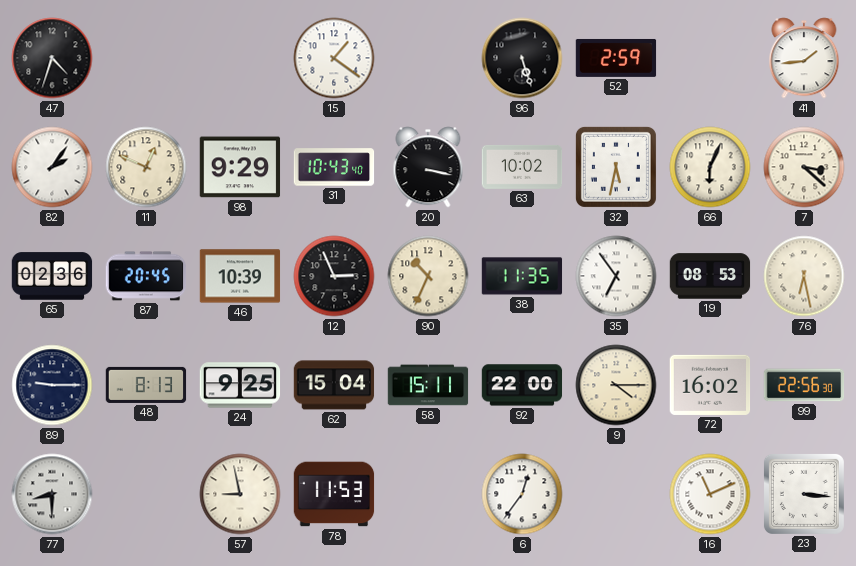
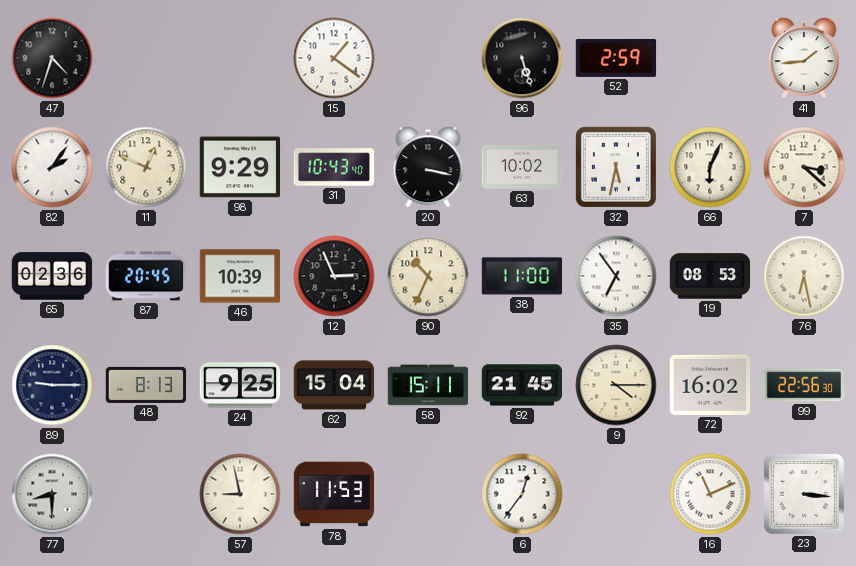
38: 11:35 -> 11:00
92: 22:00 -> 21:45
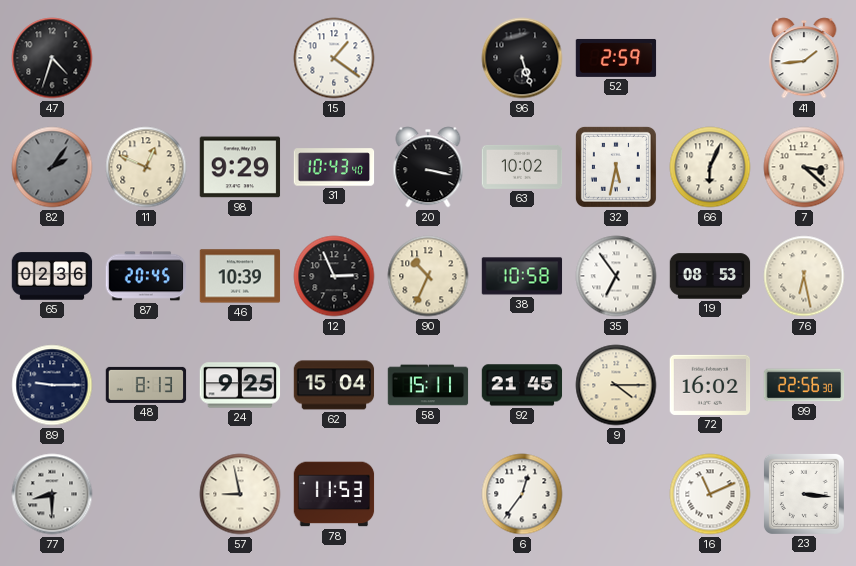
82 dial: white -> grey
38: 11:00 -> 10:58
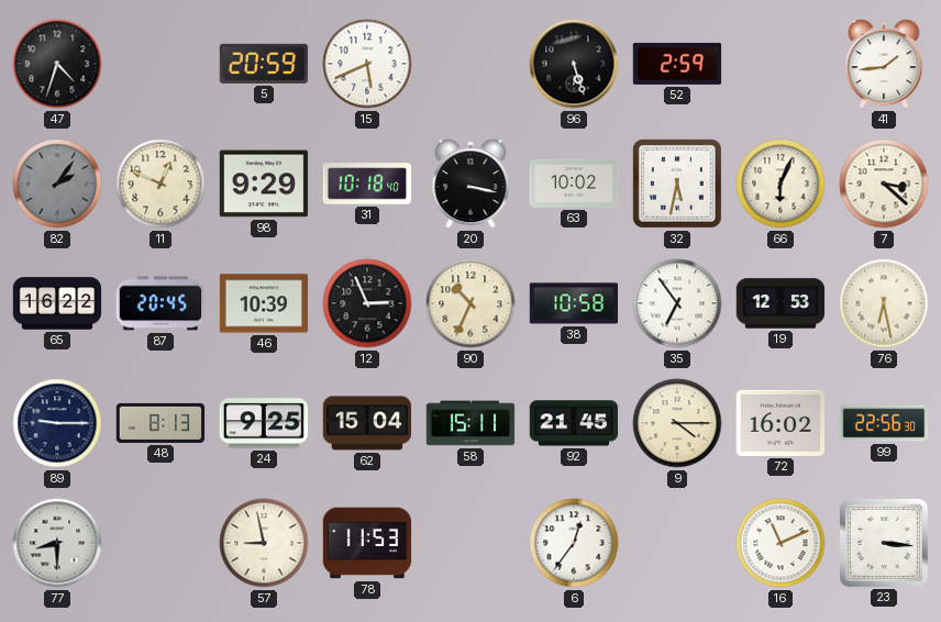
5: none -> 20:59
15: 1:21 -> 5:41
31: 10:43 -> 10:18
65: 02:36 -> 16:22
19: 08:53 -> 12:53
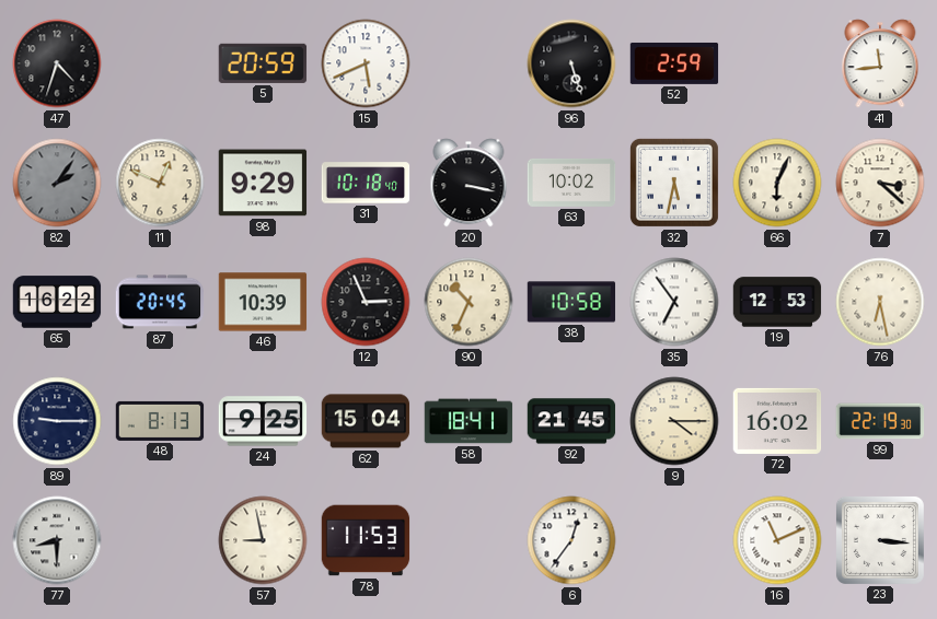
41: 1:44 -> 11:44
58: 15:11 -> 18:41
99: 22:56 -> 22:19
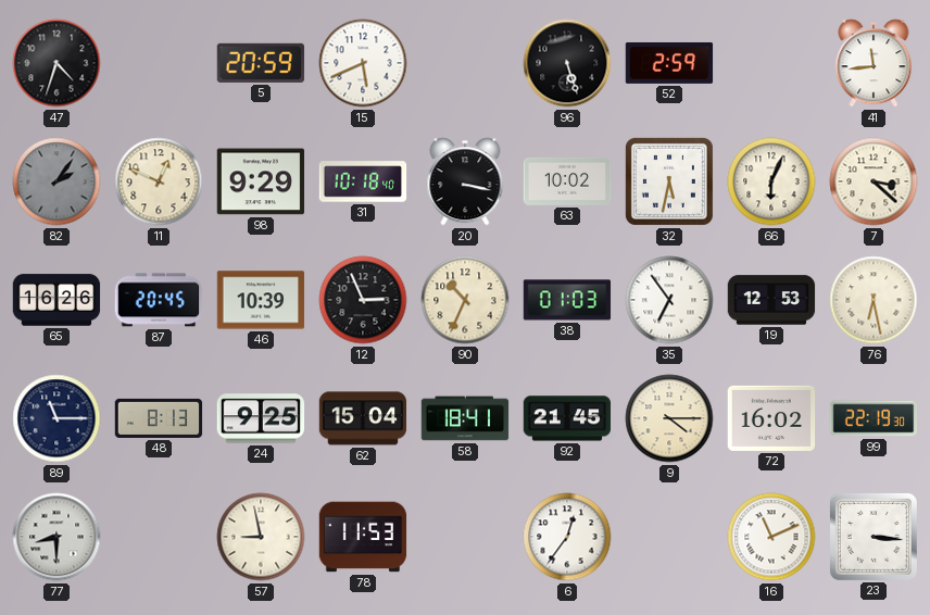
65: 16:22 -> 16:26
38: 10:58 -> 01:03
89: 9:15 -> 11:15
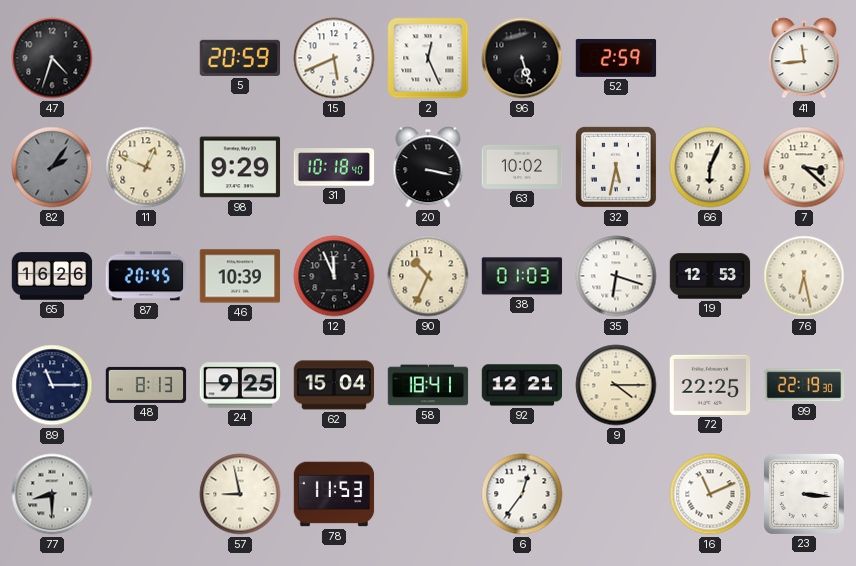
2: none -> 12:26
12: 2:56 -> 11:56
35: 6:54 -> 6:18
92: 21:45 -> 12:21
72: 16:02 -> 22:25
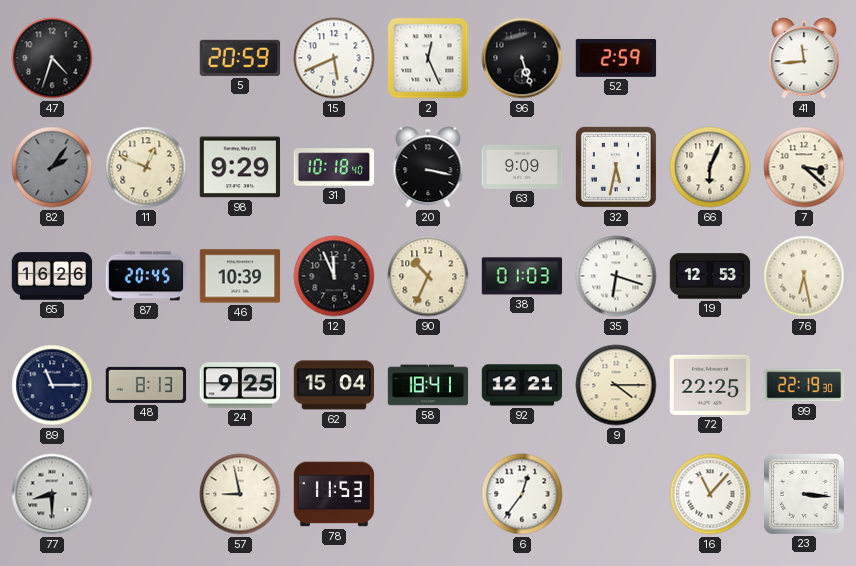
63: 10:02 -> 9:09
16: 11:11 -> 11:07
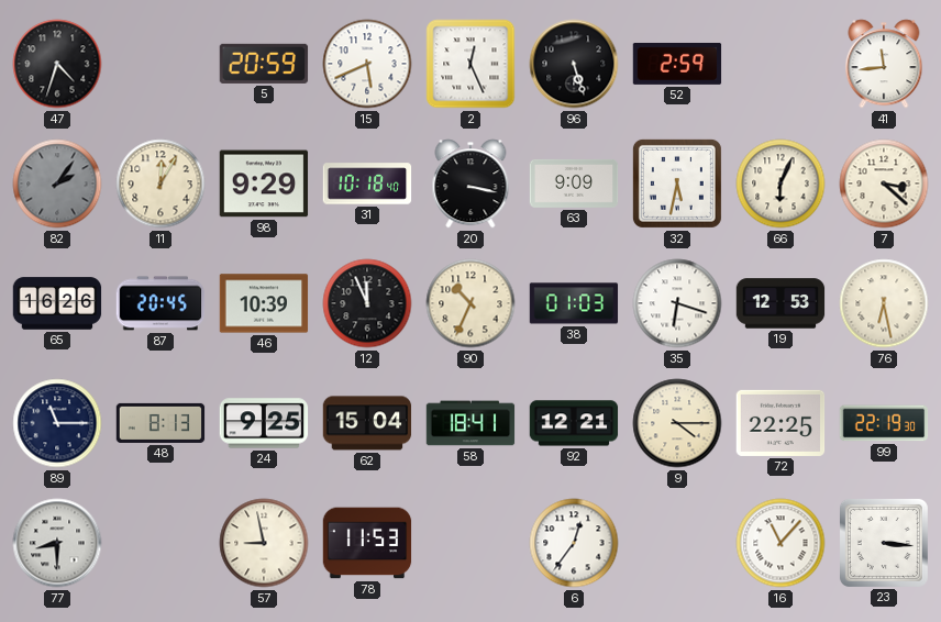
11: 12:49 -> 12:05
